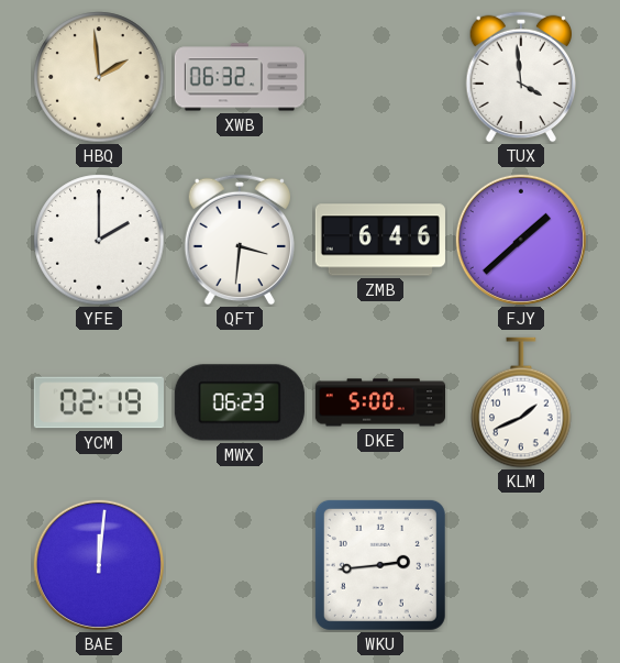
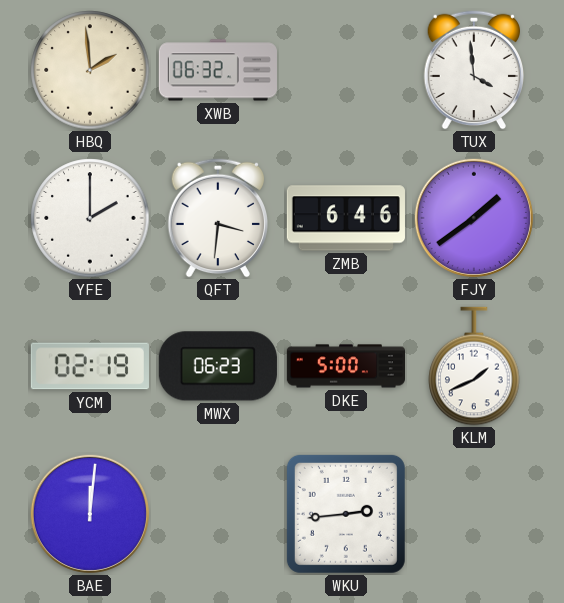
FJY: 1:38 -> 1:39
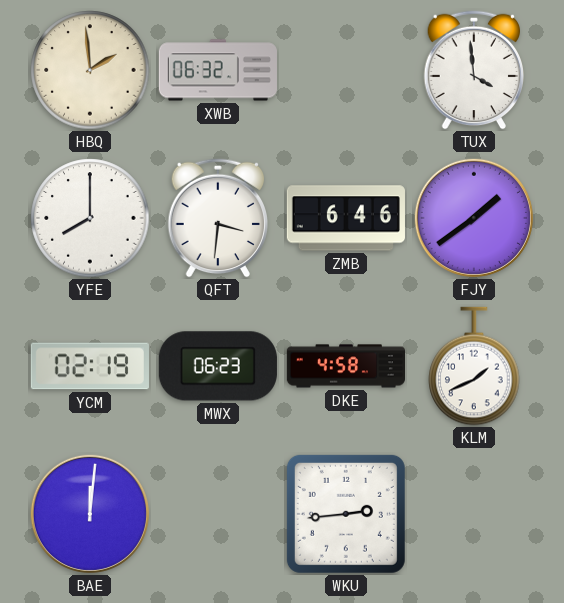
YFE: 2:00 -> 8:00
DKE: 5:00 -> 4:58
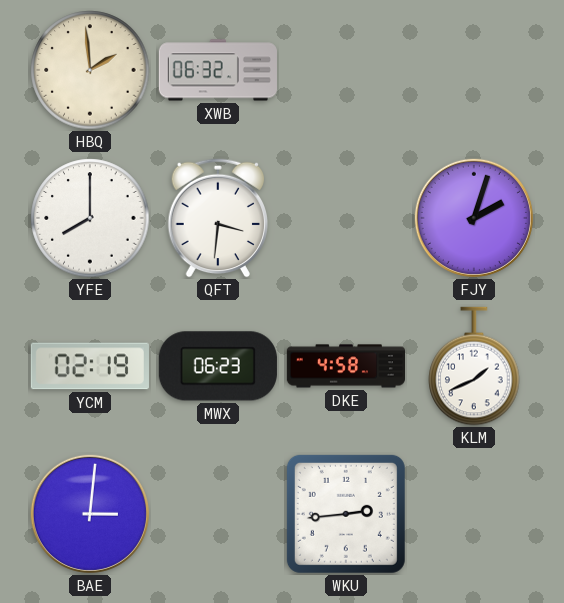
TUX: 3:59 -> none
ZMB: 6:46 -> none
FJY: 1:39 -> 2:03
BAE: 12:01 -> 3:01
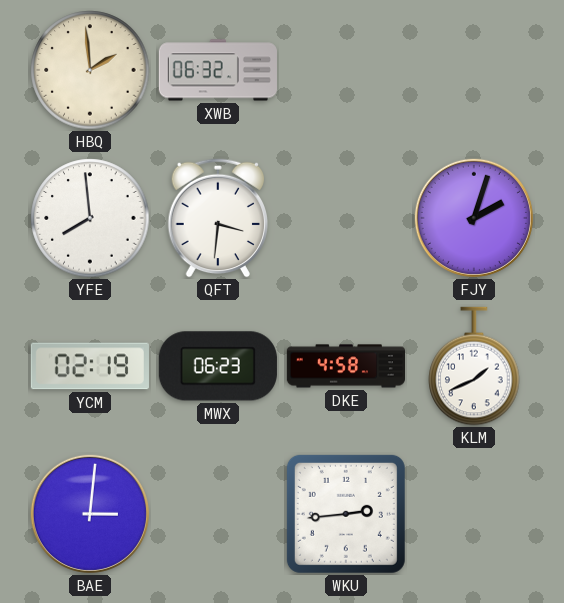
YFE: 8:00 -> 7:59
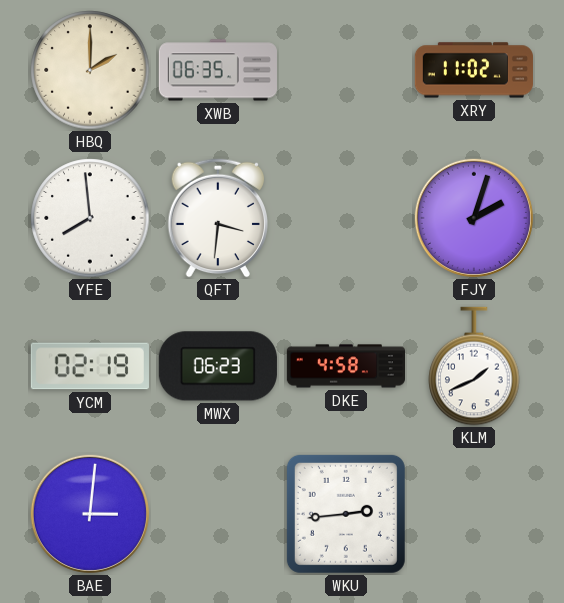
HBQ: 1:59 -> 2:00
XWB: 06:32 -> 06:35
XRY: none -> 11:02
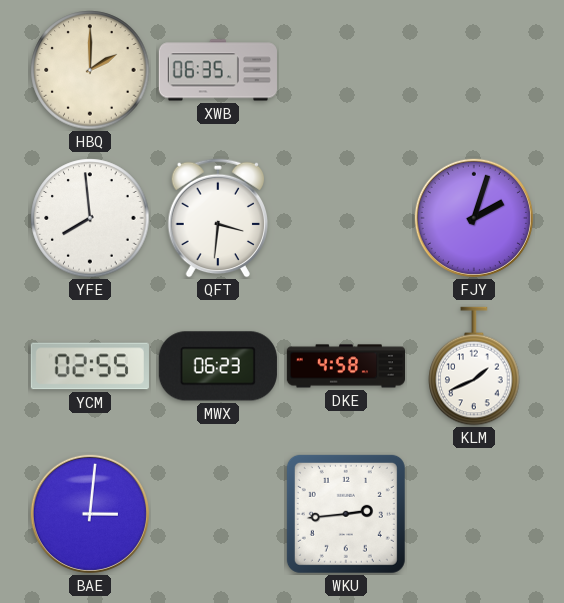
XRY: 11:02 -> none
YCM: 02:19 -> 02:55
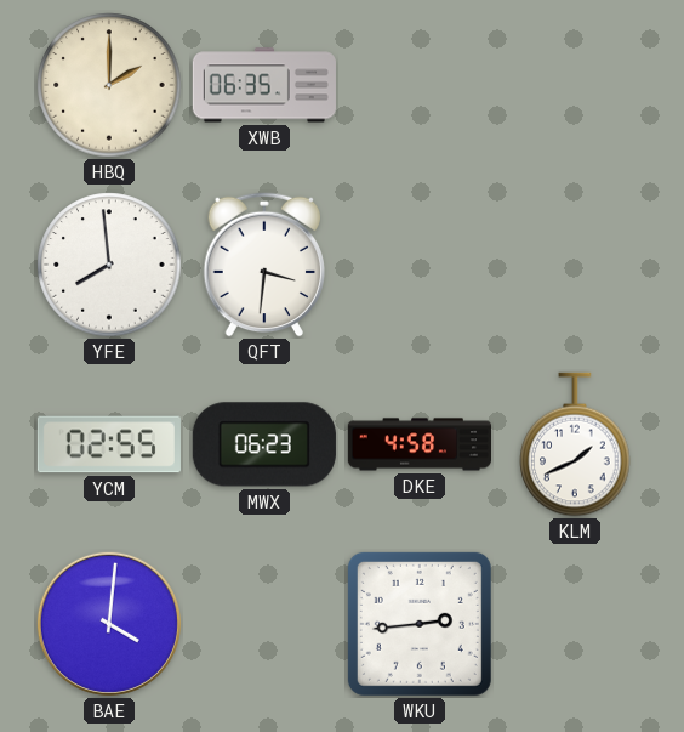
FJY: 2:03 -> none
BAE: 3:01 -> 4:01
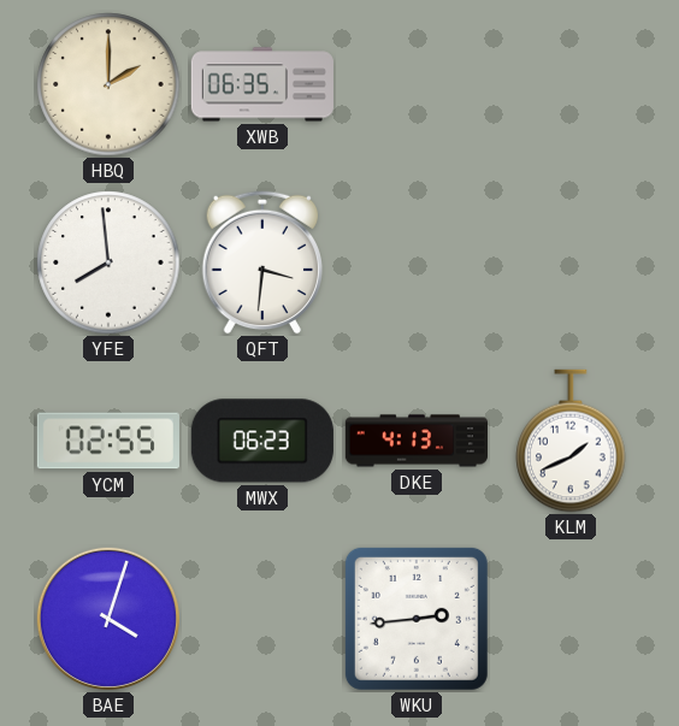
DKE: 4:58 -> 4:13
BAE: 4:01 -> 4:03
